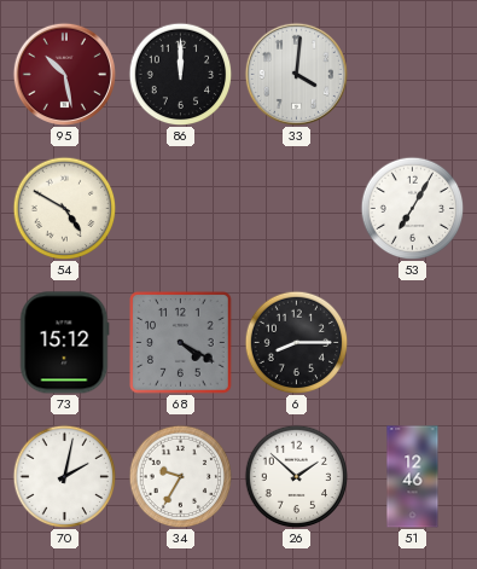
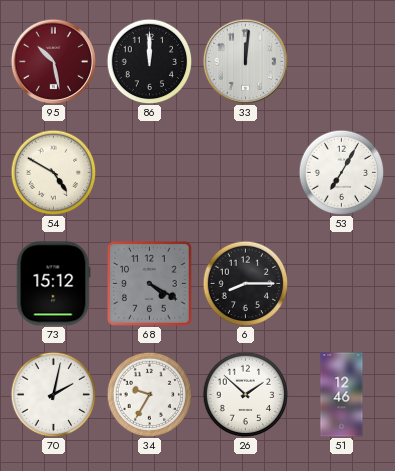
33: 4:01 -> 12:01
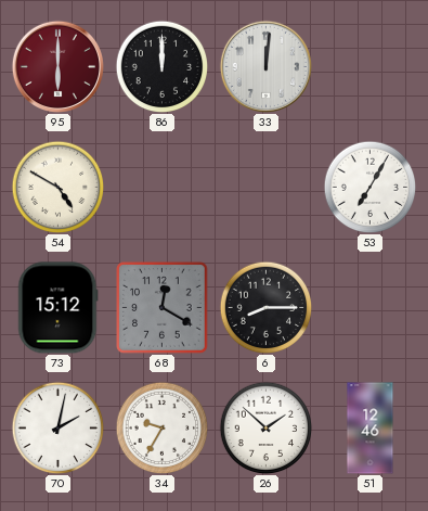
95: 10:28 -> 6:00
68: 4:20 -> 12:20
